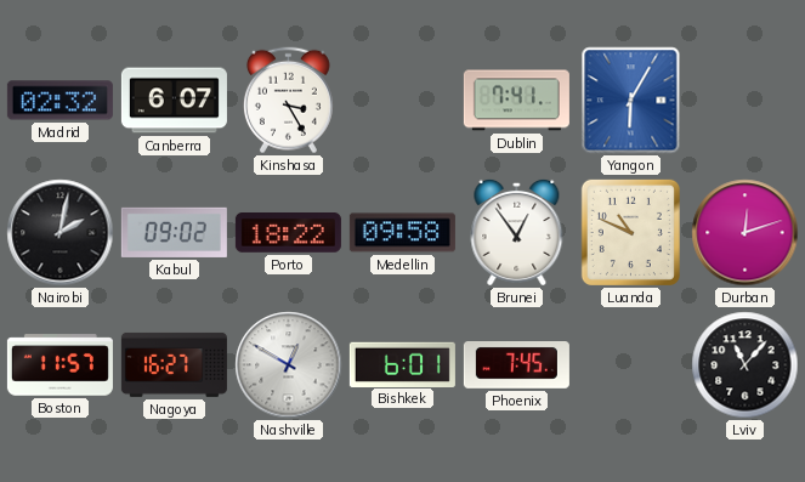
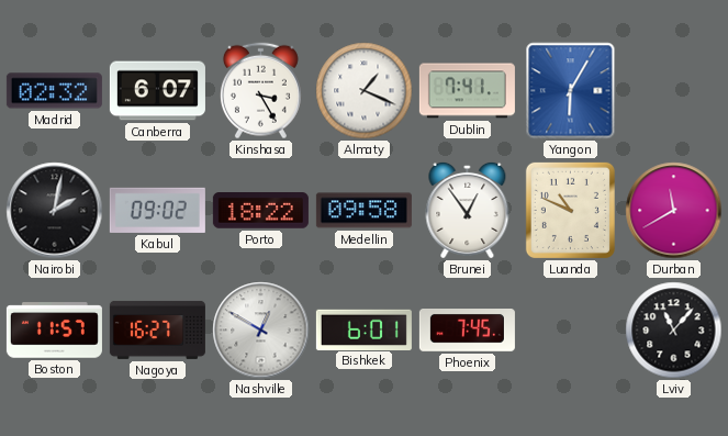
Almaty: none -> 1:19
Durban: 12:12 -> 11:40
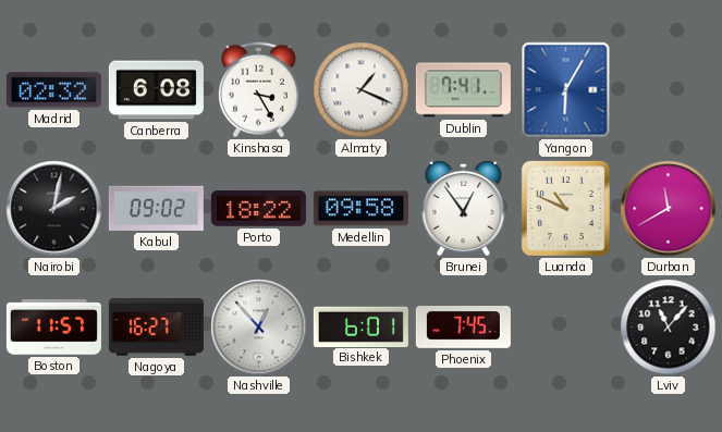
Canberra: 6:07 -> 6:08
Nashville: 12:50 -> 12:53
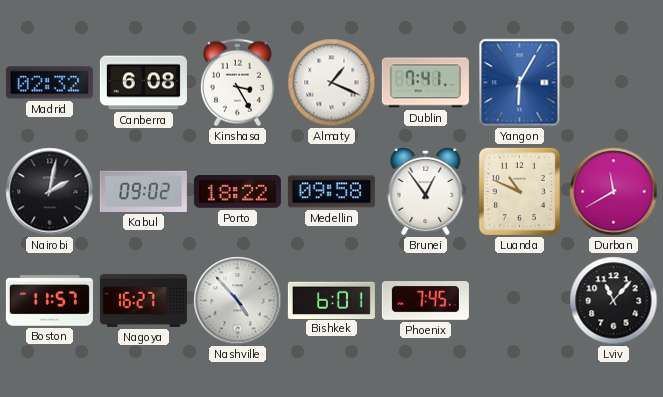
Nashville: 12:53 -> 4:53
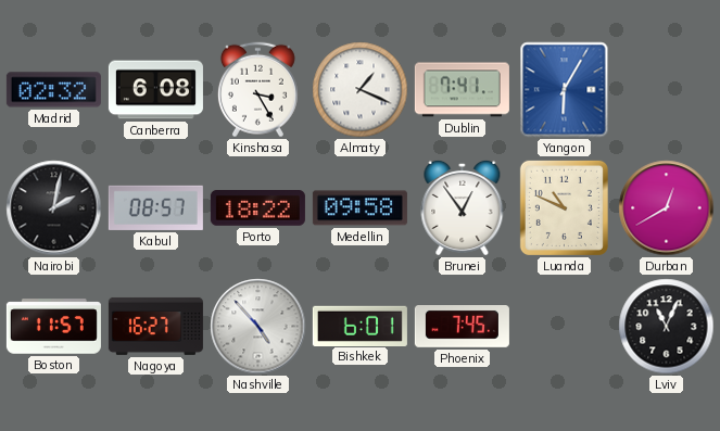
Kabul: 09:02 -> 08:57
Durban: 11:40 -> 12:40
Lviv: 11:07 -> 11:04
